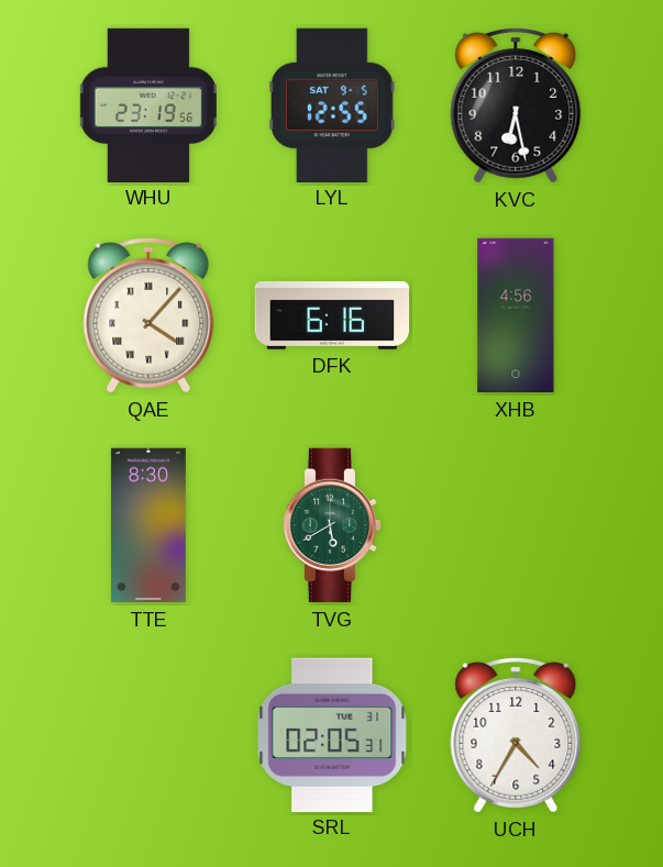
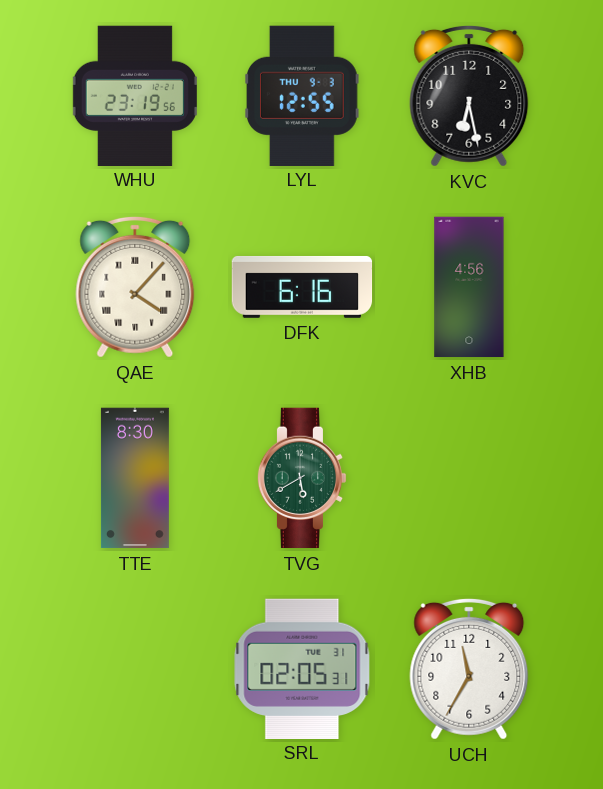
LYL date: SAT 9-5 -> THU 9-3
UCH: 4:35 -> 11:35
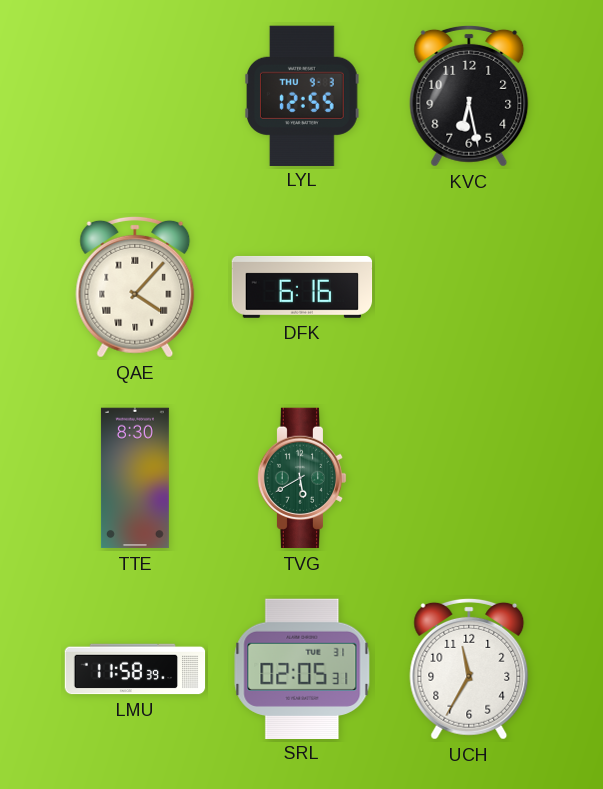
WHU: 23:19 -> none
XHB: 4:56 -> none
LMU: none -> 11:58
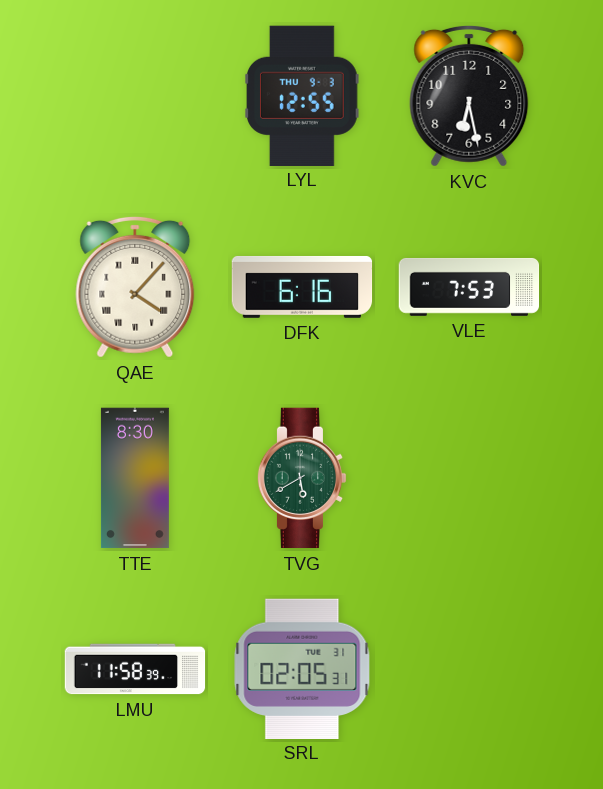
VLE: none -> 7:53
UCH: 11:35 -> none
